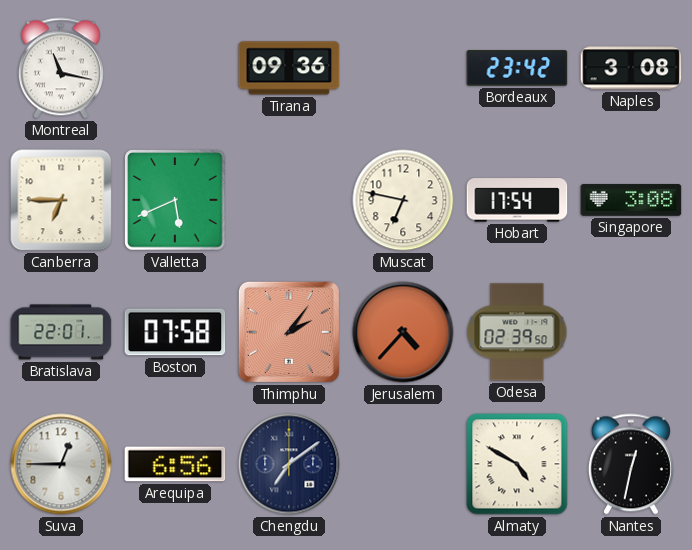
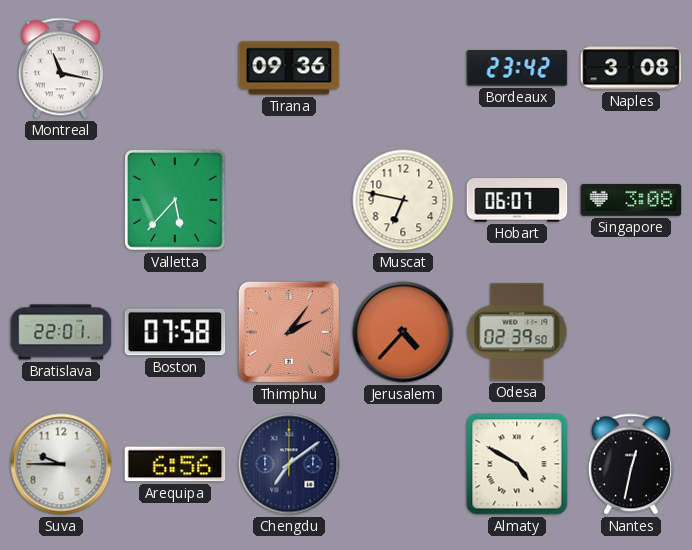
Canberra: 6:45 -> none
Valletta: 5:41 -> 5:37
Hobart: 17:54 -> 06:07
Suva: 12:45 -> 9:45
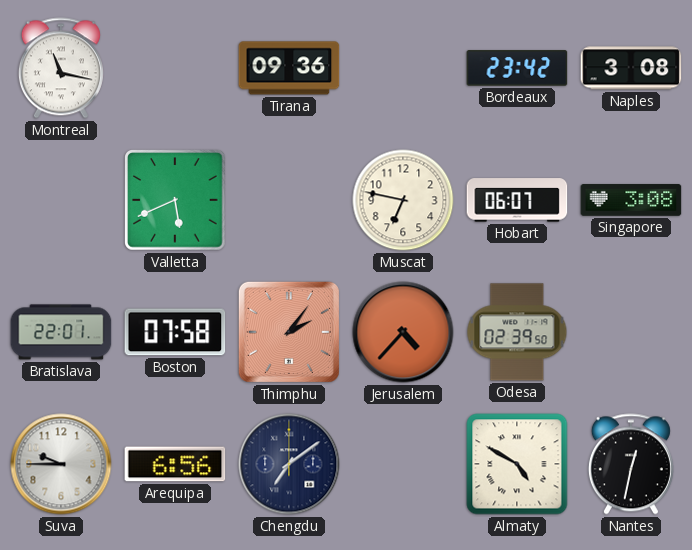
Valletta: 5:37 -> 5:41
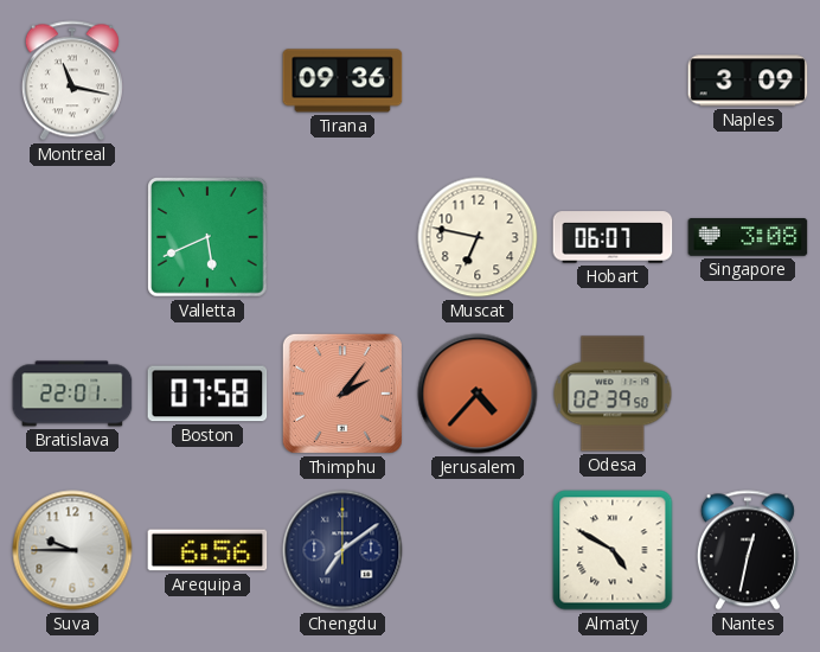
Bordeaux: 23:42 -> none
Naples: 3:08 -> 3:09
